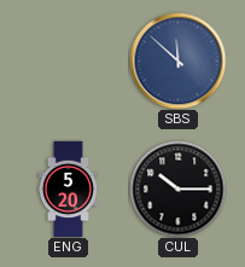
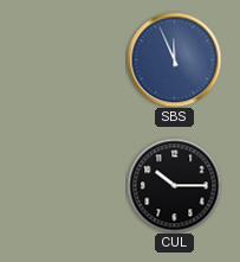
SBS: 11:52 -> 11:56
ENG: 5:20 -> none
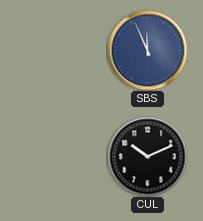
CUL: 10:15 -> 10:11
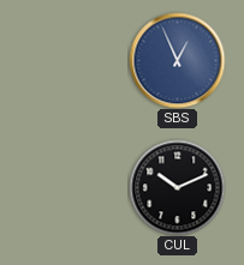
SBS: 11:56 -> 12:56
